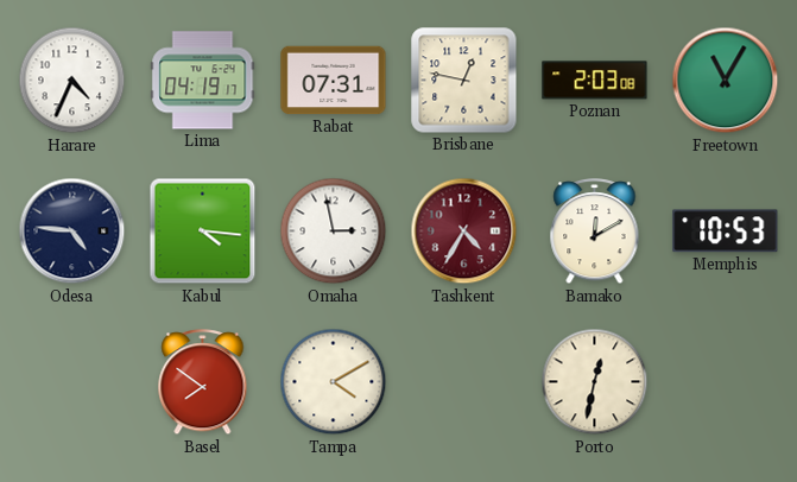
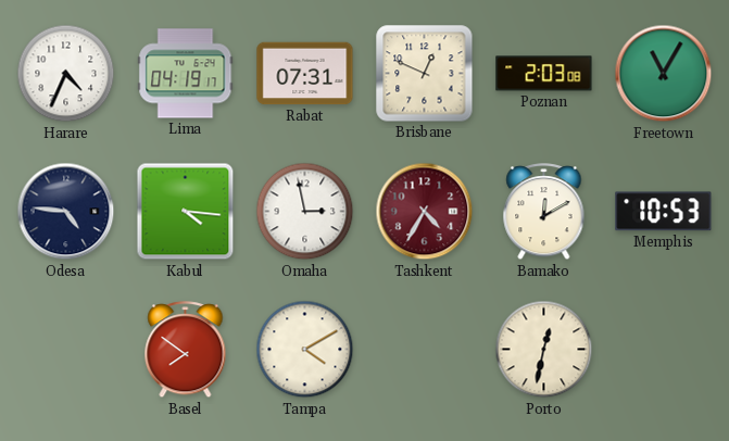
Brisbane: 12:47 -> 12:49
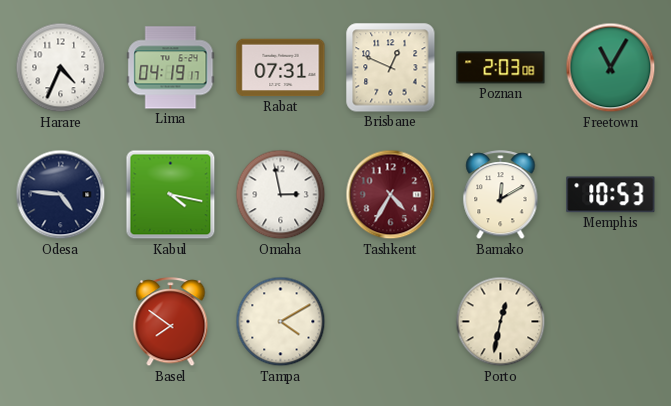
Kabul: 4:16 -> 4:17
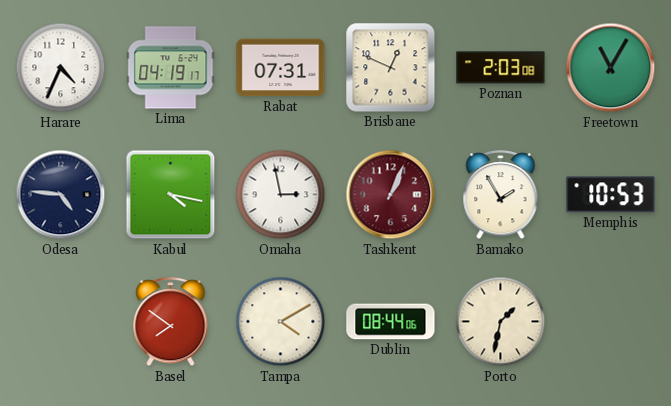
Tashkent: 4:35 -> 1:04
Bamako: 12:10 -> 1:55
Dublin: none -> 08:44
Porto: 12:32 -> 1:32
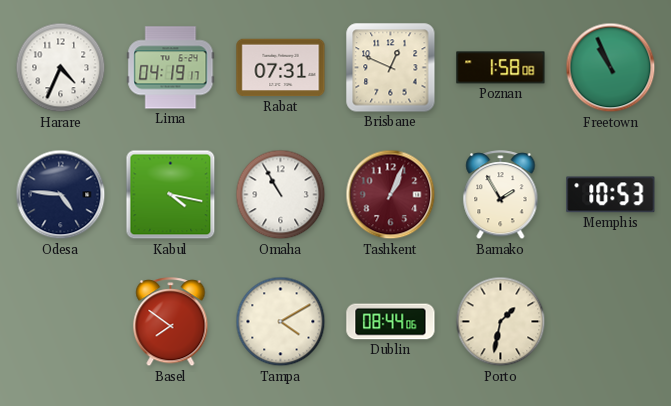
Poznan: 2:03 -> 1:58
Freetown: 11:05 -> 10:56
Omaha: 2:58 -> 10:55
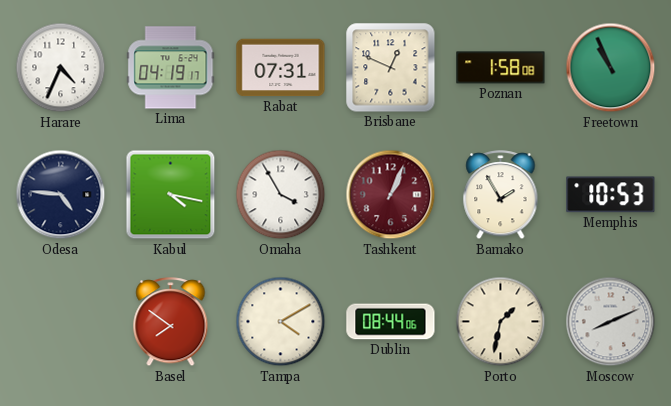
Omaha: 10:55 -> 3:55
Moscow: none -> 8:11
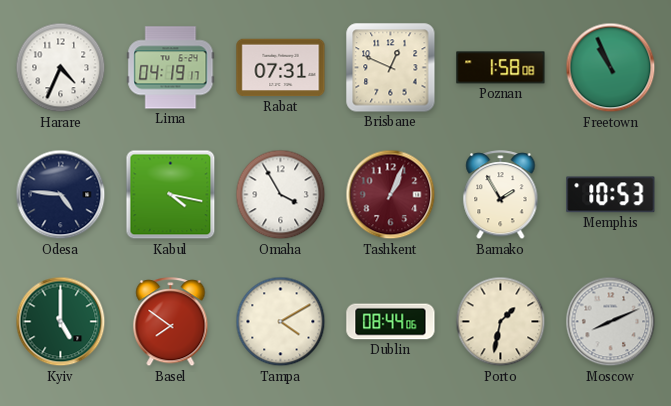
Kyiv: none -> 5:00
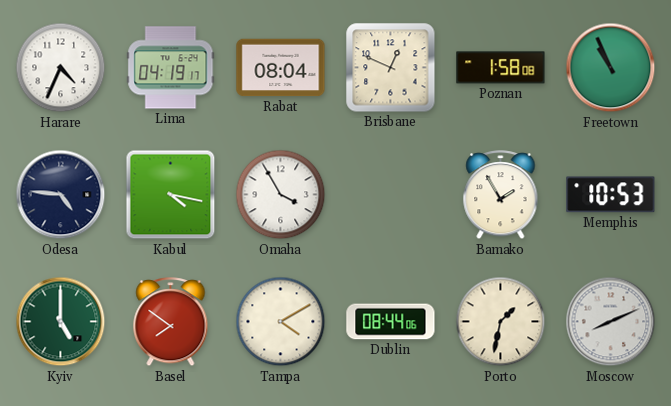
Rabat: 07:31 -> 08:04
Tashkent: 1:04 -> none
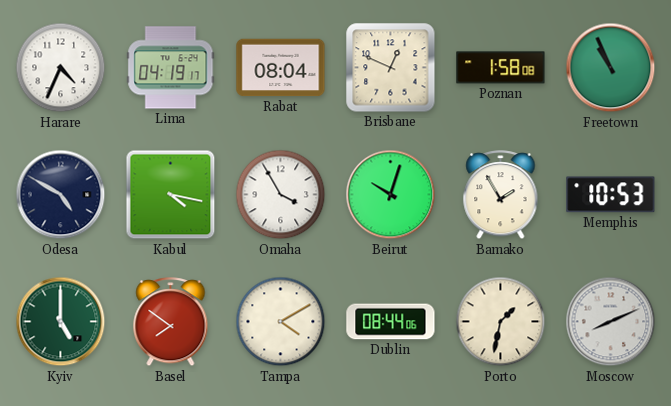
Odesa: 4:46 -> 4:50
Beirut: none -> 10:03
